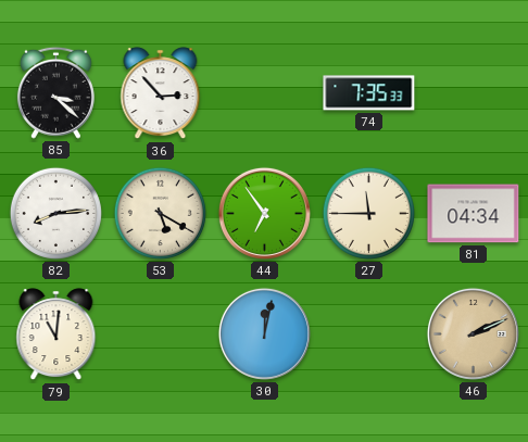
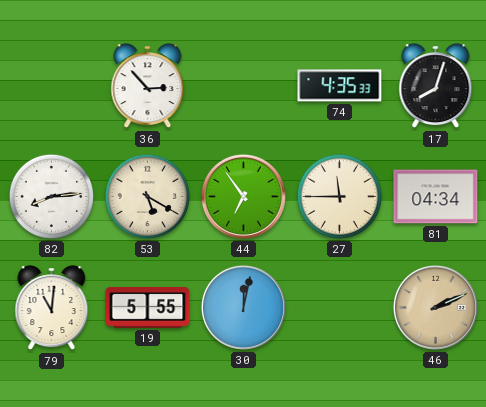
85: 3:22 -> none
74: 7:35 -> 4:35
17: none -> 8:03
19: none -> 5:55
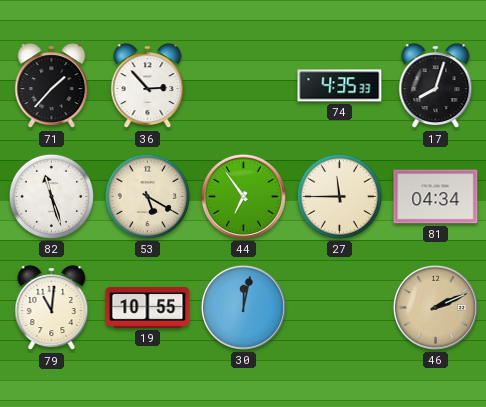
71: none -> 1:37
82: 8:14 -> 11:27
19: 5:55 -> 10:55
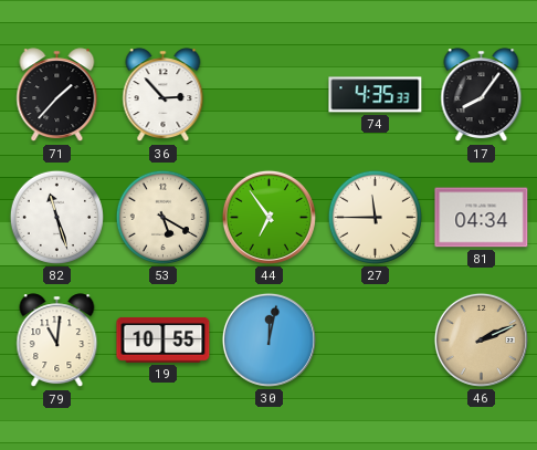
17: 8:03 -> 8:06
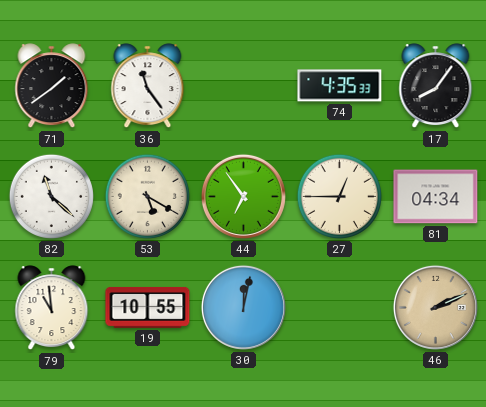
71: 1:37 -> 1:39
36: 2:53 -> 11:24
82: 11:27 -> 11:22
27: 11:45 -> 12:45
79: 11:01 -> 10:59
